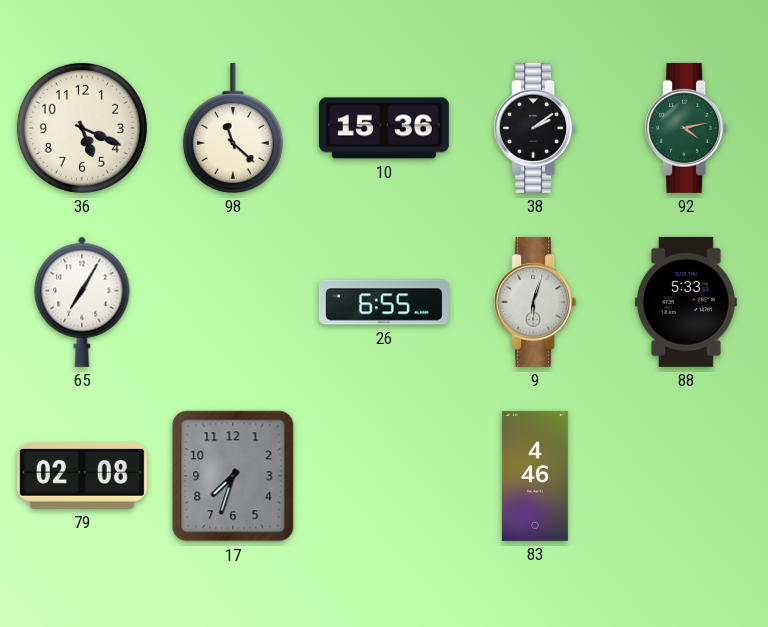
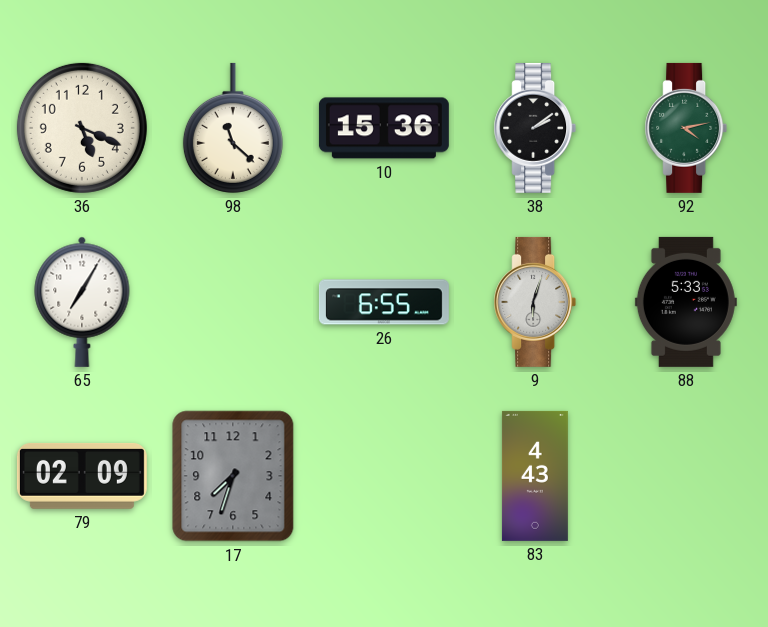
79: 02:08 -> 02:09
83: 4:46 -> 4:43
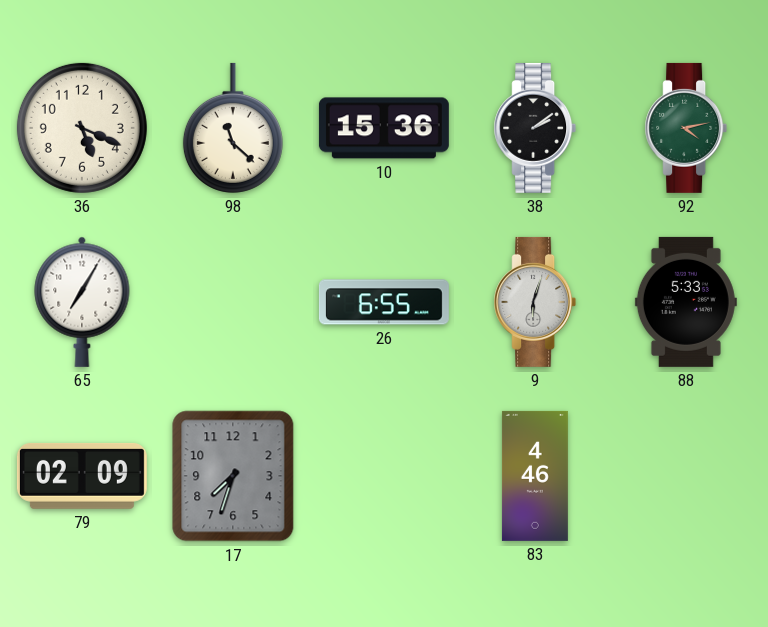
83: 4:43 -> 4:46
